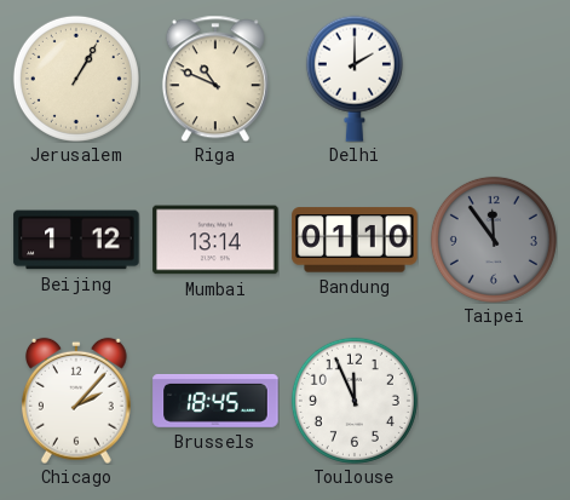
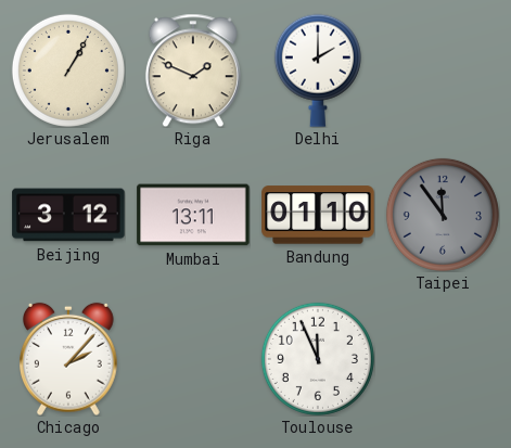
Riga: 10:49 -> 1:49
Beijing: 1:12 -> 3:12
Mumbai: 13:14 -> 13:11
Brussels: 18:45 -> none
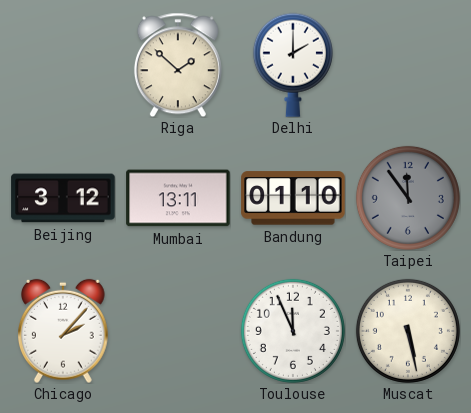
Jerusalem: 1:05 -> none
Riga: 1:49 -> 1:52
Muscat: none -> 5:28
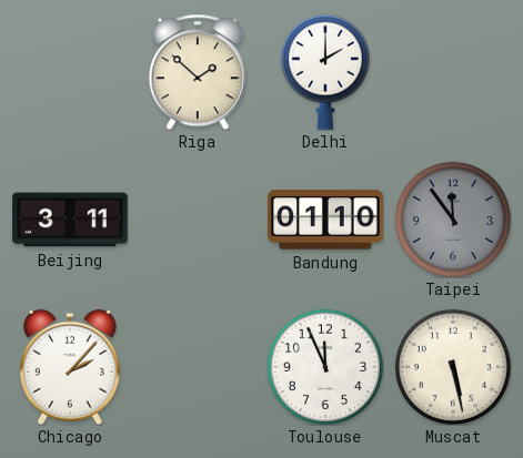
Beijing: 3:12 -> 3:11
Mumbai: 13:11 -> none
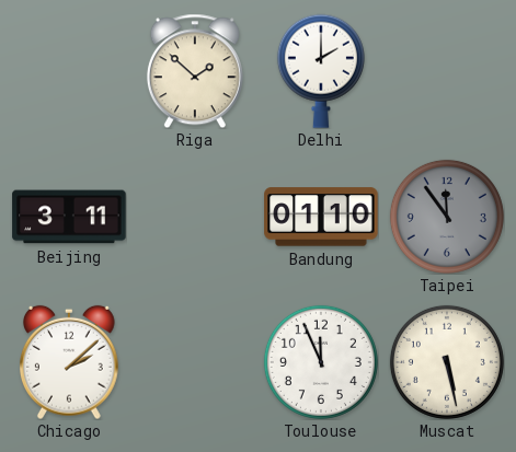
Chicago: 2:07 -> 2:08
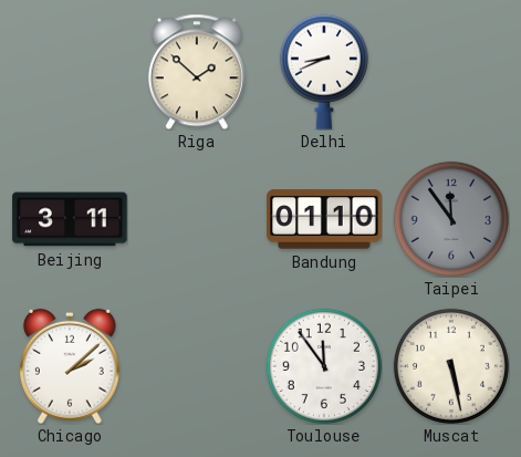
Delhi: 2:00 -> 8:41
Toulouse: 11:56 -> 11:54
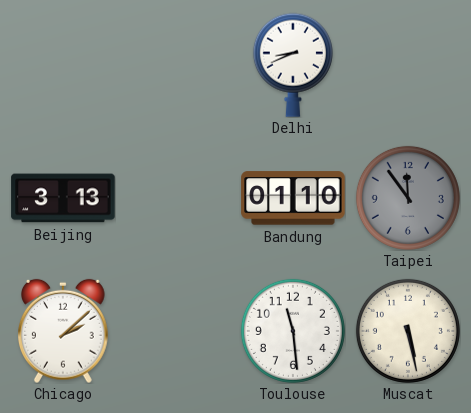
Riga: 1:52 -> none
Beijing: 3:11 -> 3:13
Toulouse: 11:54 -> 11:29
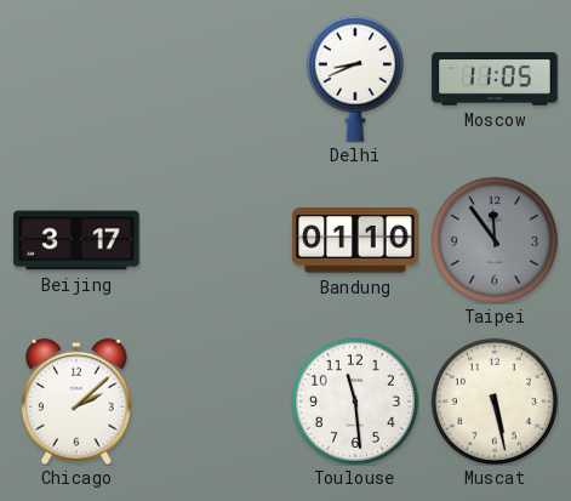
Moscow: none -> 11:05
Beijing: 3:13 -> 3:17
